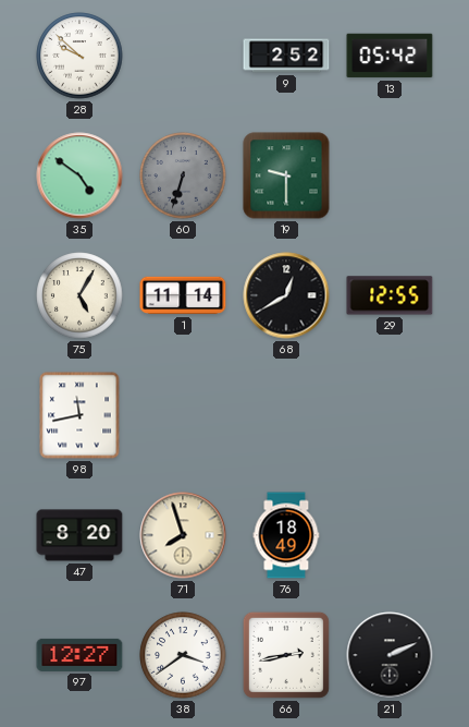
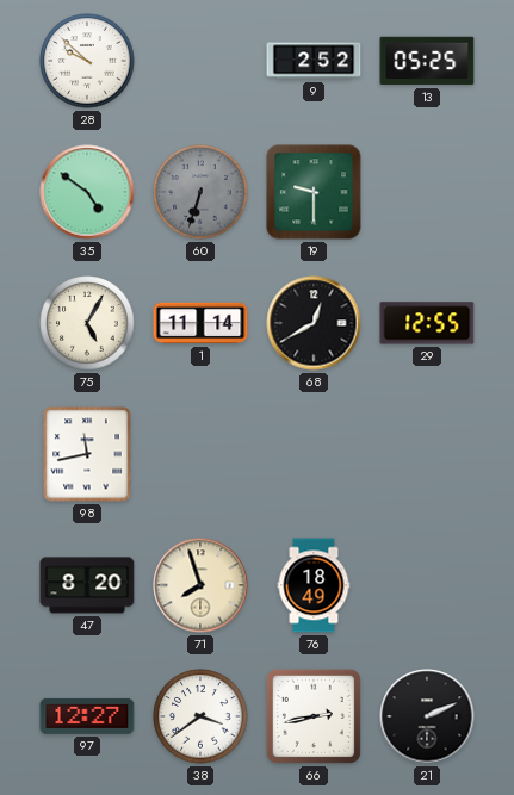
13: 05:42 -> 05:25
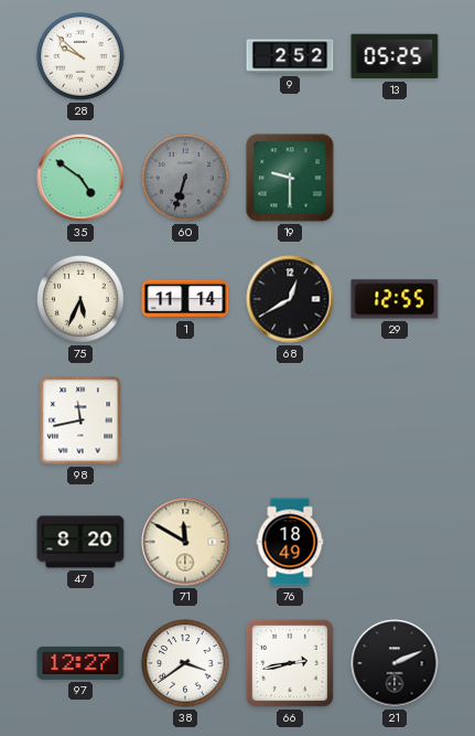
75: 5:05 -> 5:34
71: 7:57 -> 11:50
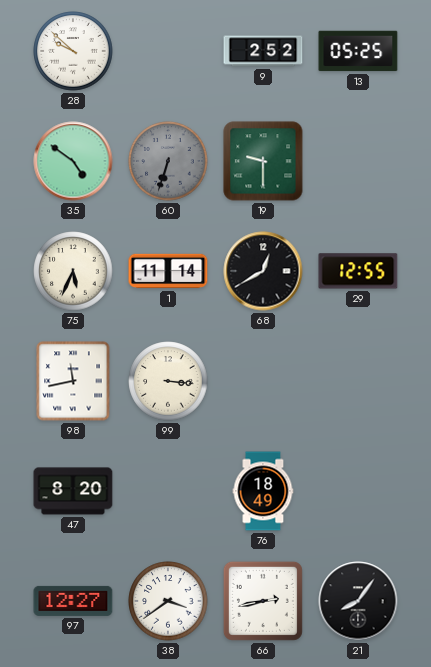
99: none -> 3:16
71: 11:50 -> none
21: 2:11 -> 8:06
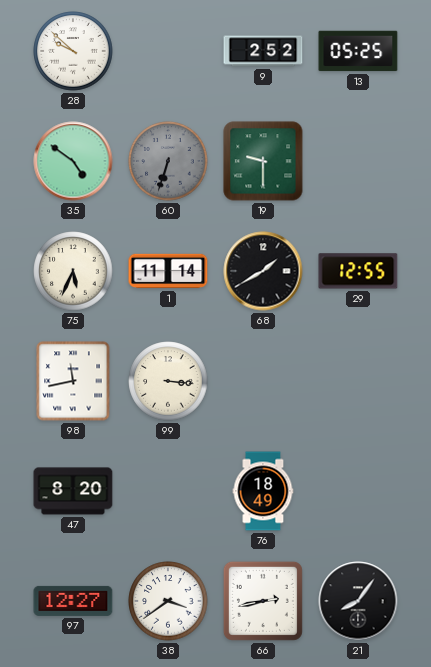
68: 12:40 -> 1:40
